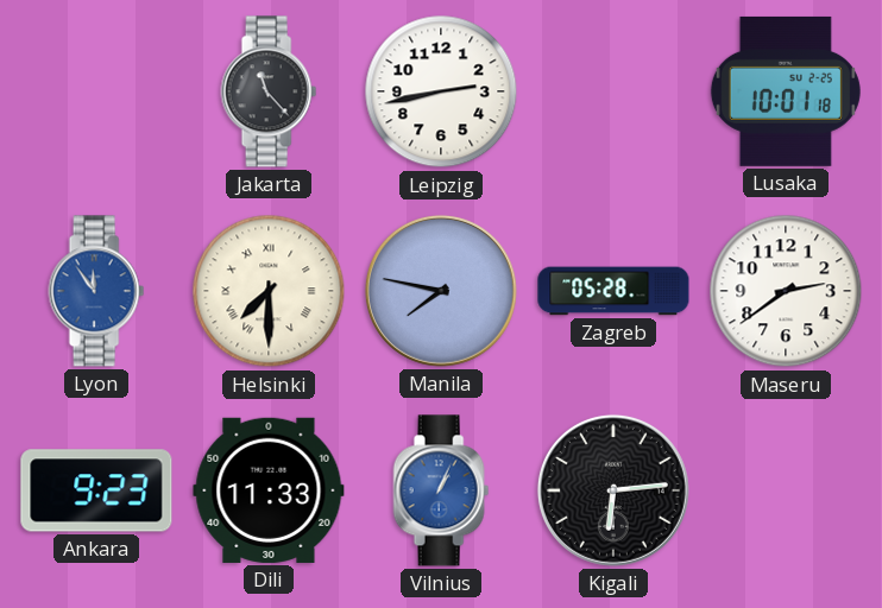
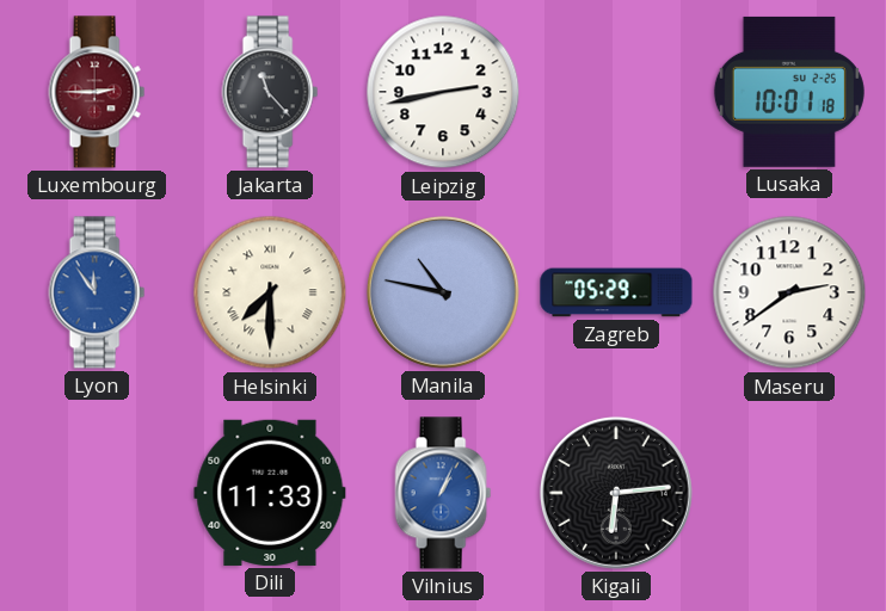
Luxembourg: none -> 2:45
Manila: 7:47 -> 10:47
Zagreb: 05:28 -> 05:29
Ankara: 9:23 -> none
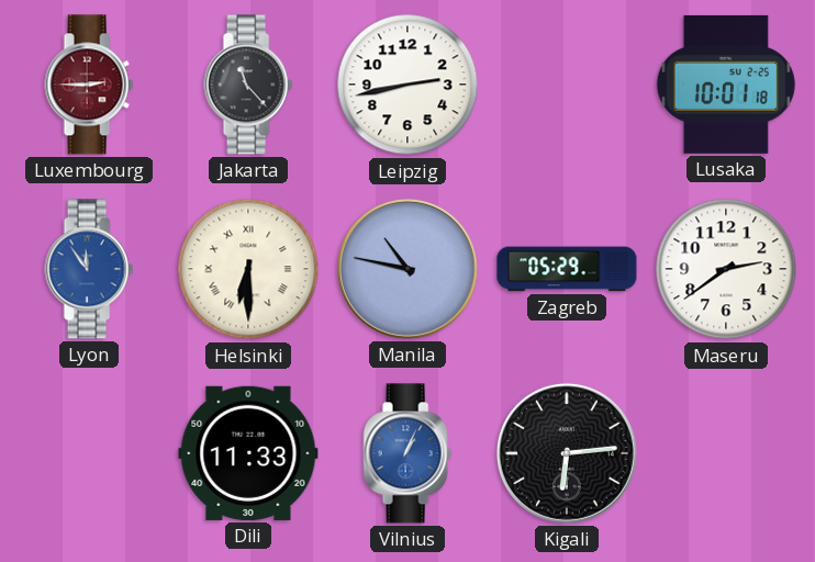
Helsinki: 7:30 -> 6:30
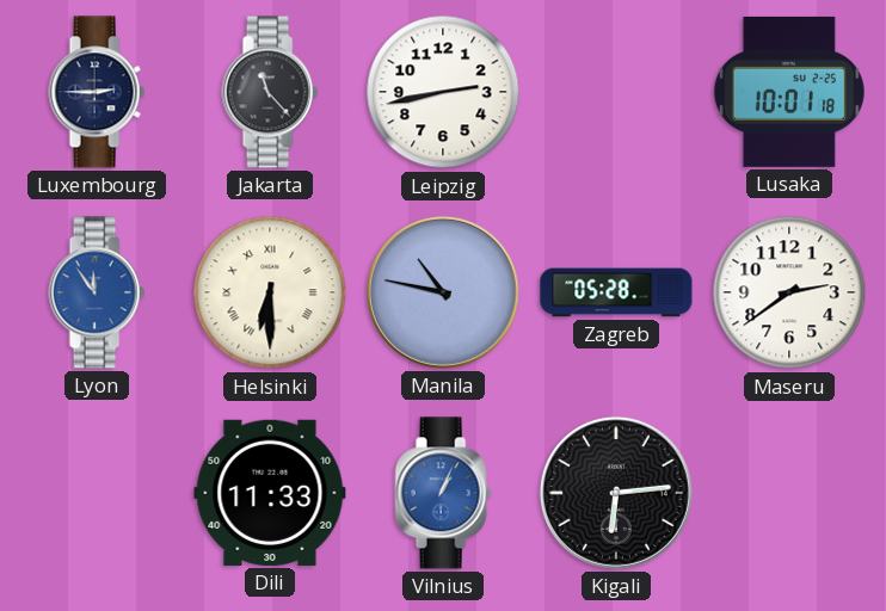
Luxembourg dial: burgundy -> navy
Zagreb: 05:29 -> 05:28
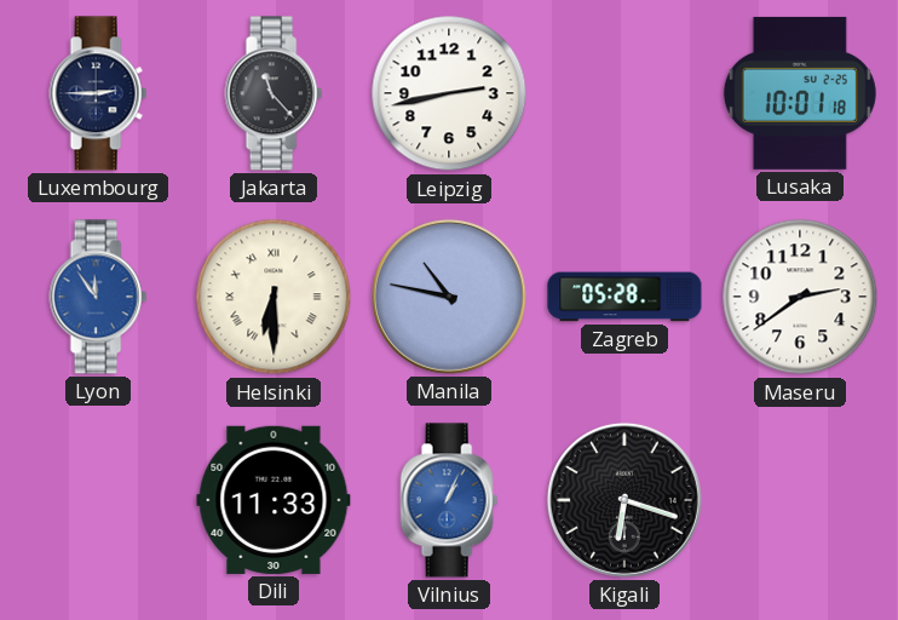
Kigali: 6:14 -> 6:18
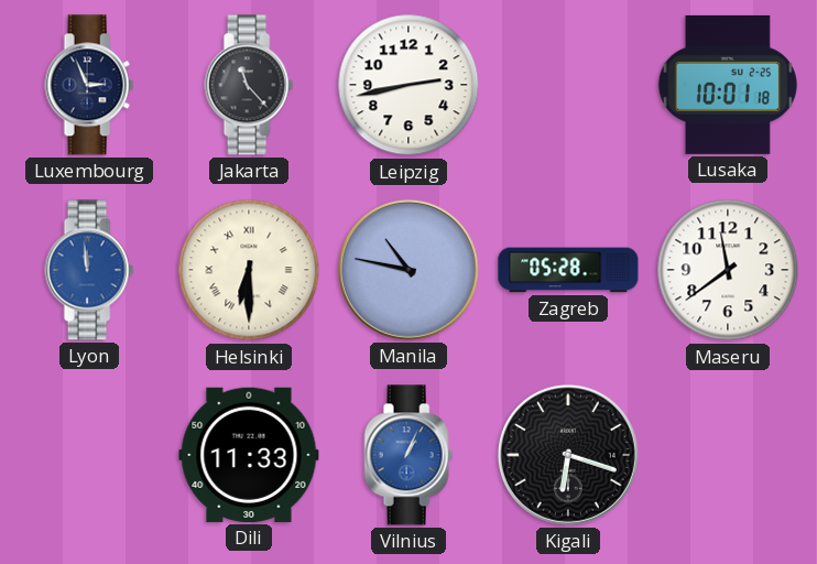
Luxembourg: 2:45 -> 2:56
Lyon: 11:54 -> 11:59
Maseru: 2:39 -> 11:39
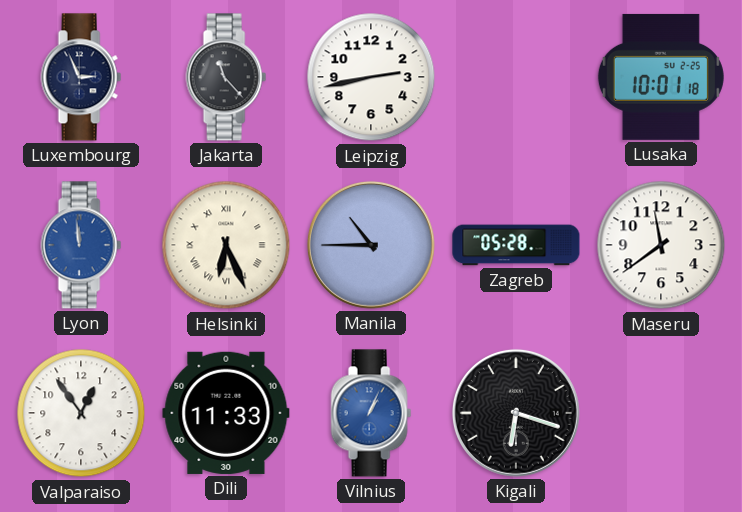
Helsinki: 6:30 -> 6:26
Manila: 10:47 -> 10:45
Valparaiso: none -> 12:54
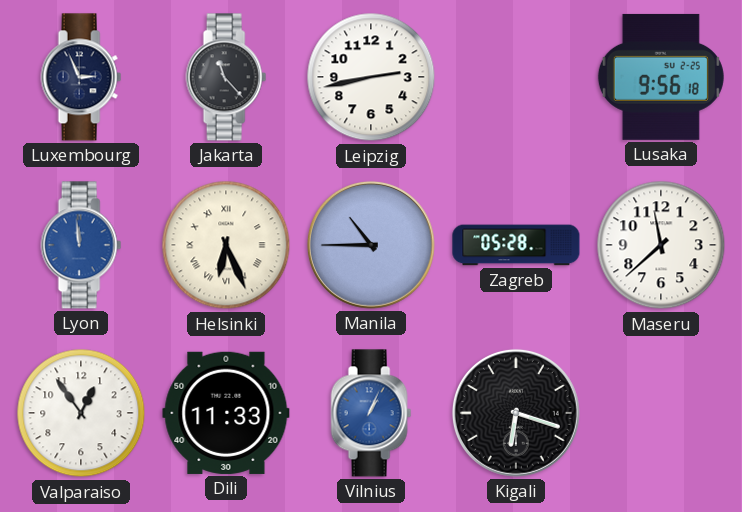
Lusaka: 10:01 -> 9:56
Maseru: 11:39 -> 11:38
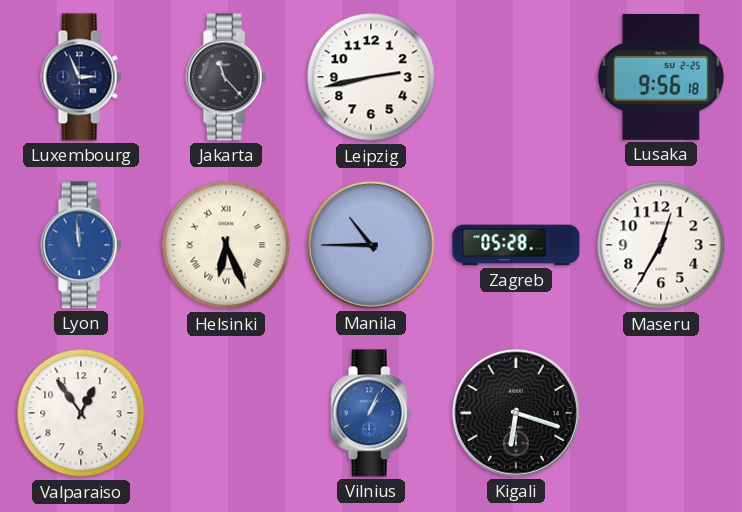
Maseru: 11:38 -> 12:35
Dili: 11:33 -> none
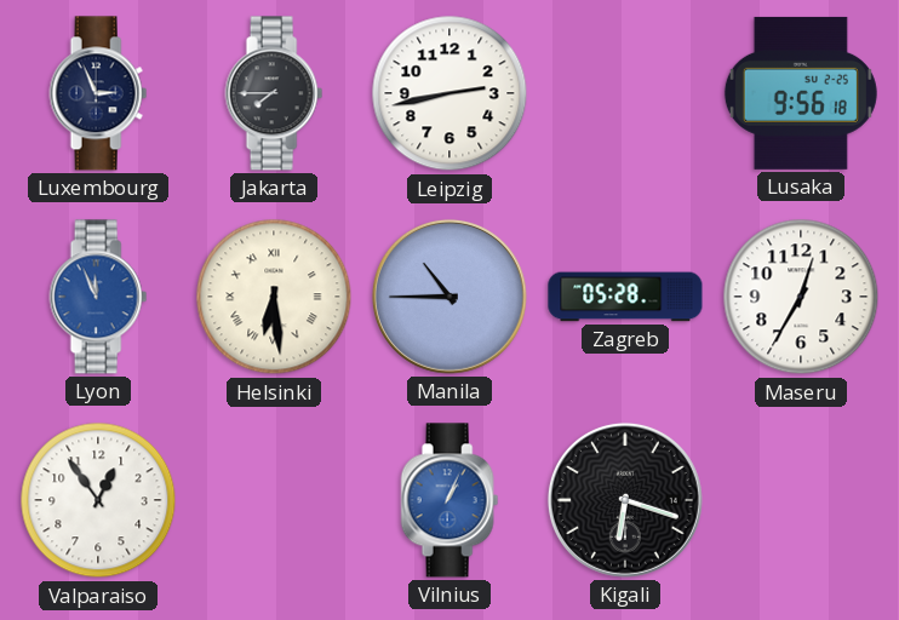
Jakarta: 11:23 -> 7:45
Lyon: 11:59 -> 11:56
Helsinki: 6:26 -> 6:29
